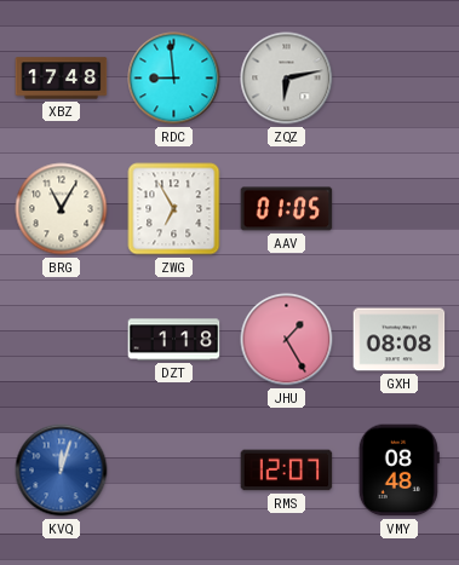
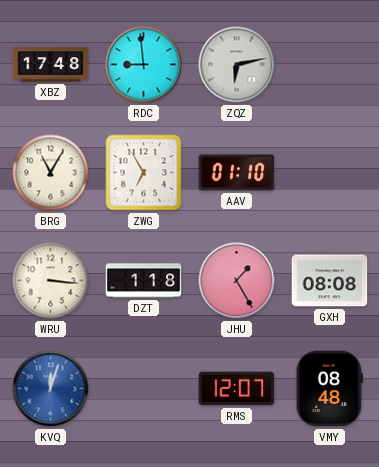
AAV: 01:05 -> 01:10
WRU: none -> 3:16
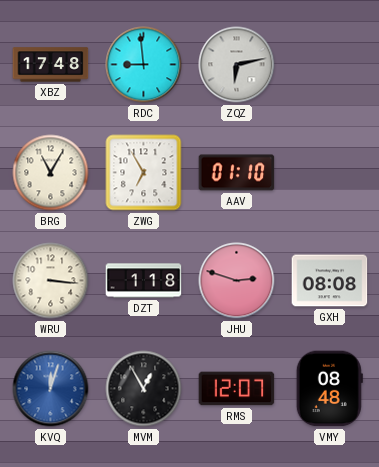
JHU: 1:25 -> 2:48
MVM: none -> 12:55
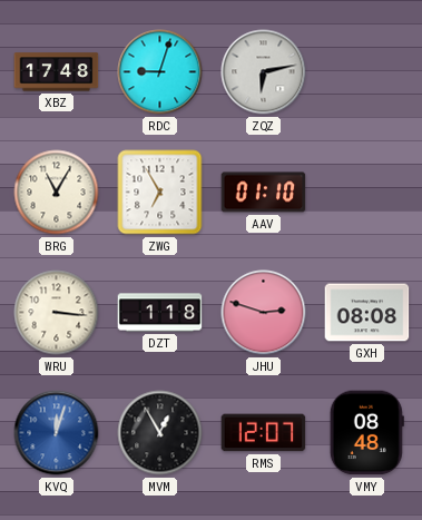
RDC: 8:59 -> 9:03
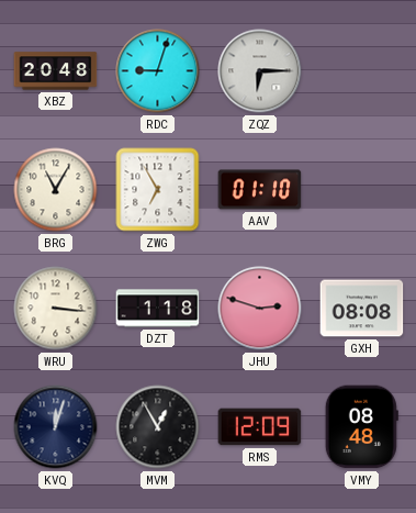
XBZ: 17:48 -> 20:48
ZQZ: 6:13 -> 6:15
KVQ dial: blue -> navy
RMS: 12:07 -> 12:09
